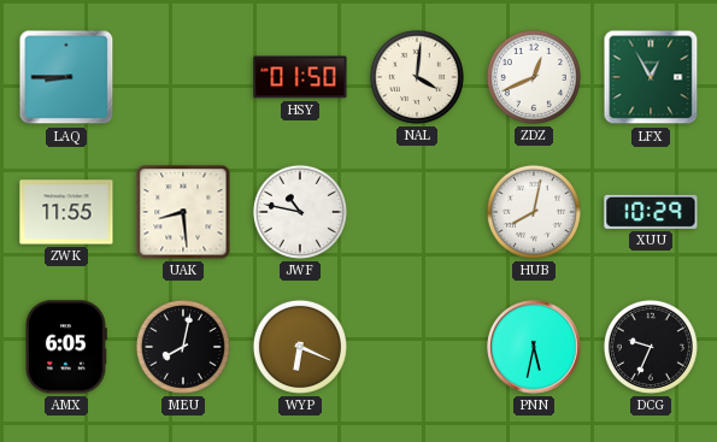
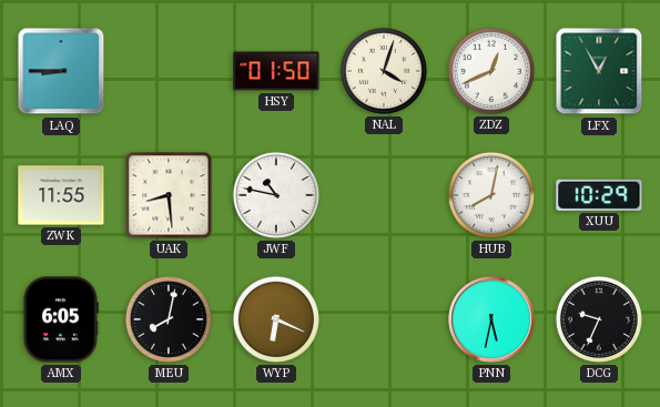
NAL: 4:01 -> 4:03
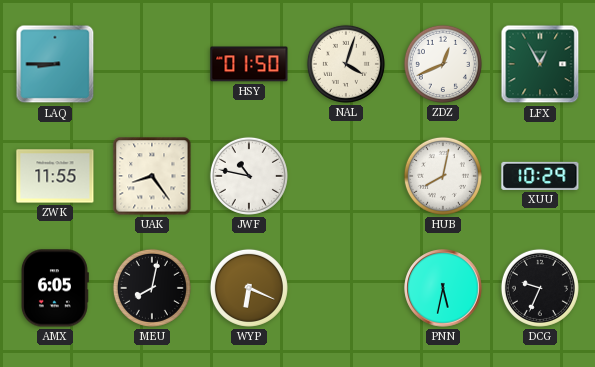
UAK: 8:29 -> 8:24
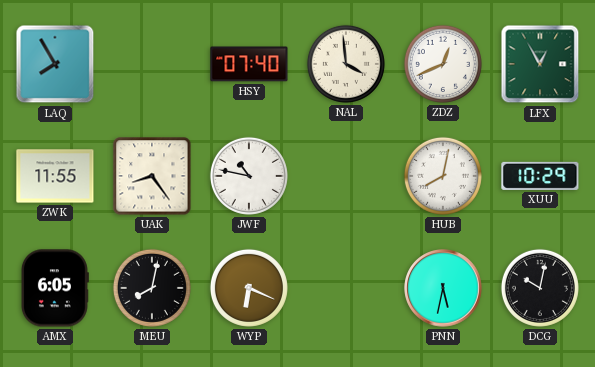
LAQ: 8:45 -> 7:55
HSY: 01:50 -> 07:40
NAL: 4:03 -> 3:59
DCG: 9:34 -> 10:02
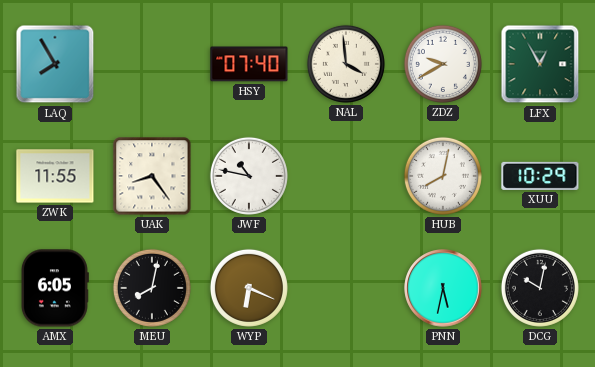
ZDZ: 12:41 -> 9:40
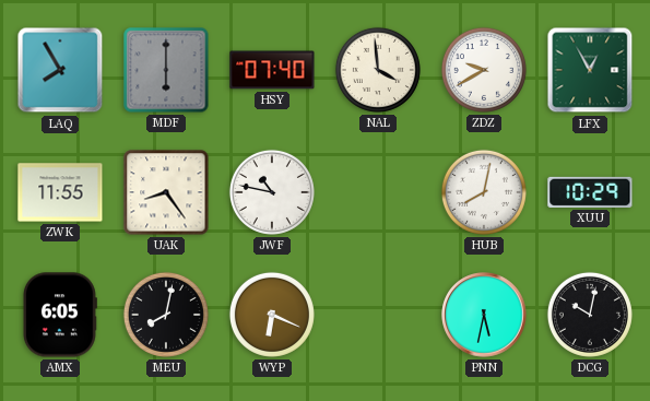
MDF: none -> 6:00
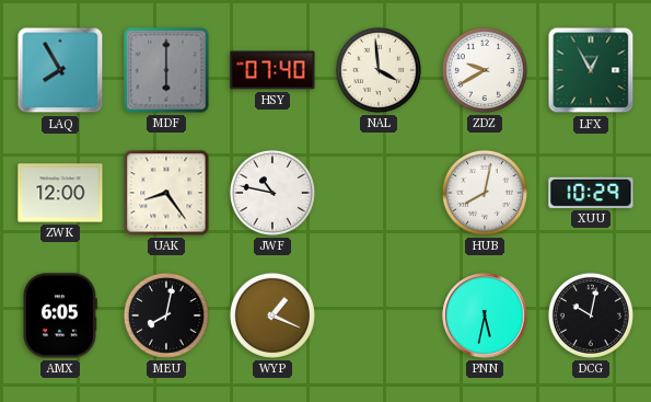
ZWK: 11:55 -> 12:00
WYP: 6:19 -> 1:19
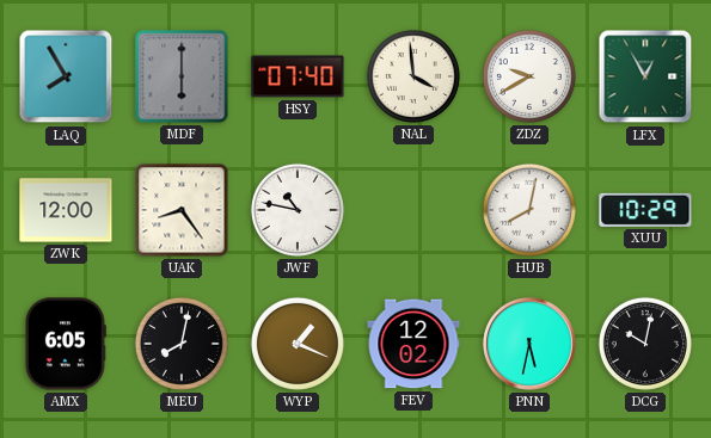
FEV: none -> 12:02
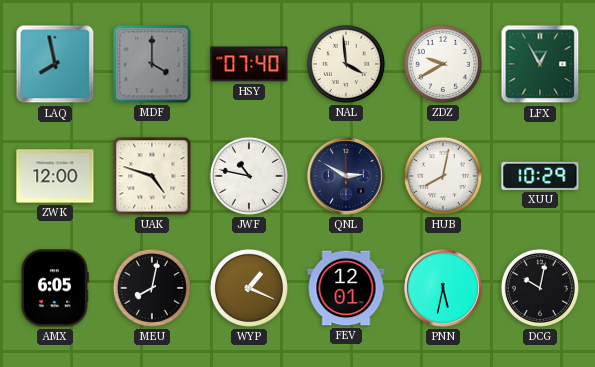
LAQ: 7:55 -> 7:58
MDF: 6:00 -> 4:00
UAK: 8:24 -> 4:48
QNL: none -> 2:50
FEV: 12:02 -> 12:01
